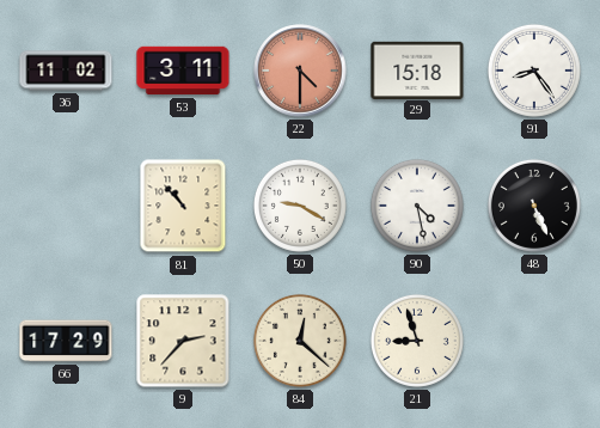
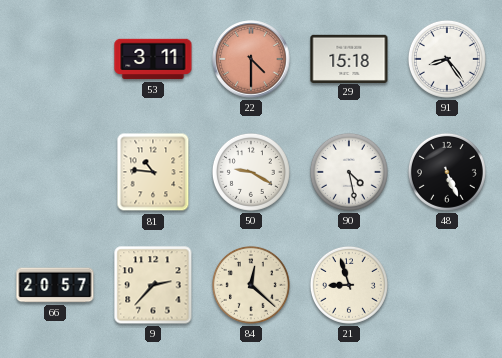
36: 11:02 -> none
81: 10:53 -> 10:46
66: 17:29 -> 20:57
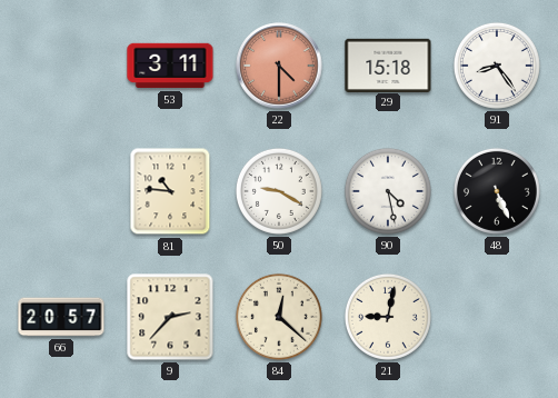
21: 8:57 -> 9:02
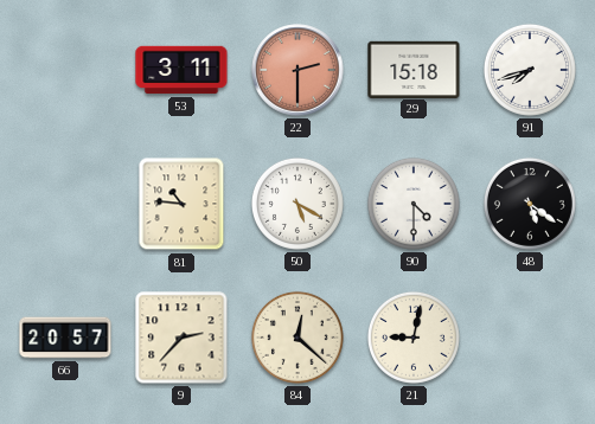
22: 4:30 -> 2:30
91: 8:24 -> 7:42
50: 9:20 -> 5:20
90: 4:28 -> 4:30
48: 5:26 -> 5:21
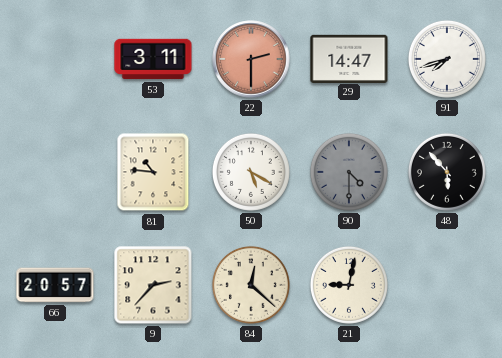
29: 15:18 -> 14:47
90 dial: white -> grey
48: 5:21 -> 5:53
